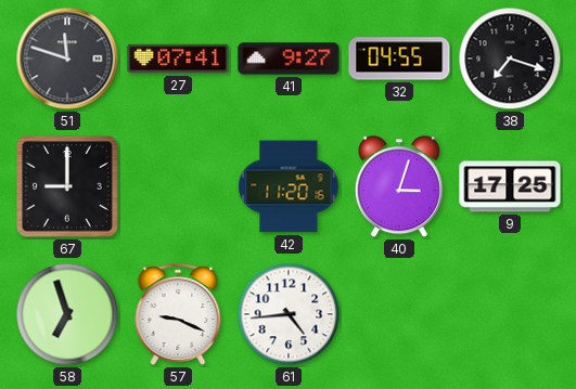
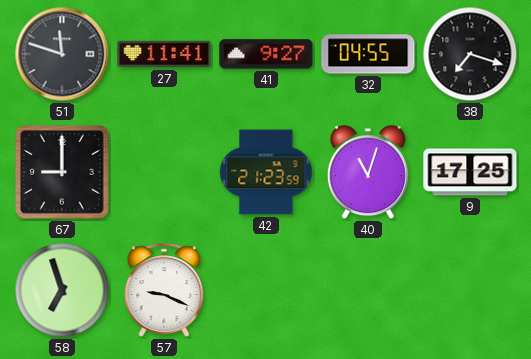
27: 07:41 -> 11:41
42: 11:20 -> 21:23
40: 3:03 -> 11:03
61: 4:44 -> none
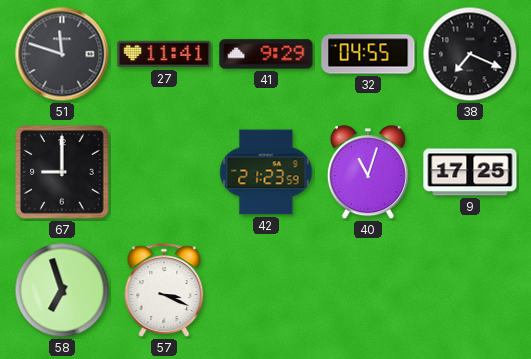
41: 9:27 -> 9:29
38: 7:18 -> 7:19
57: 9:19 -> 3:19
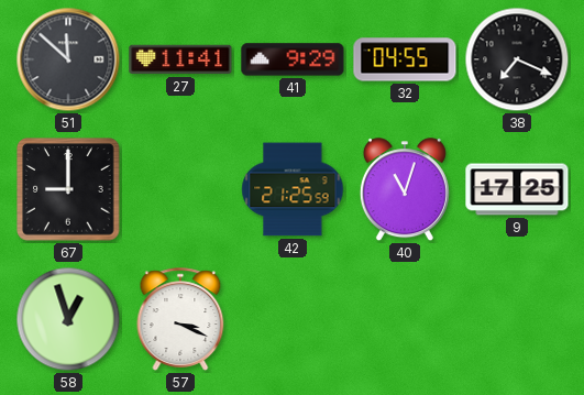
51: 11:48 -> 11:52
42: 21:23 -> 21:25
58: 6:57 -> 12:57
